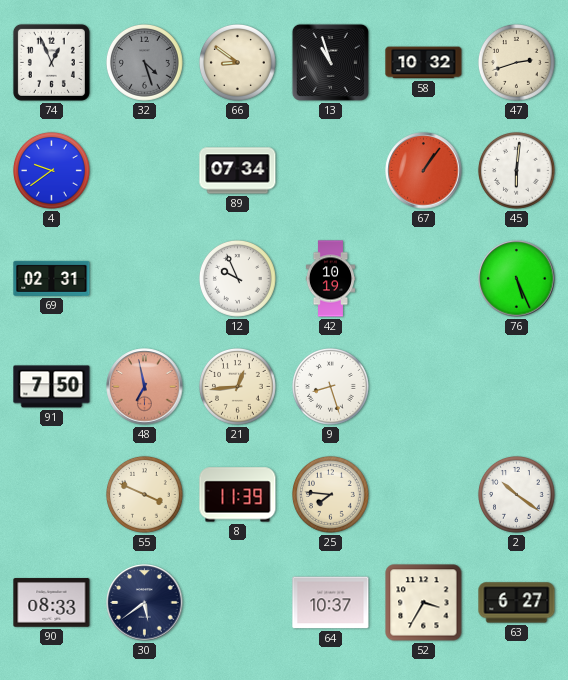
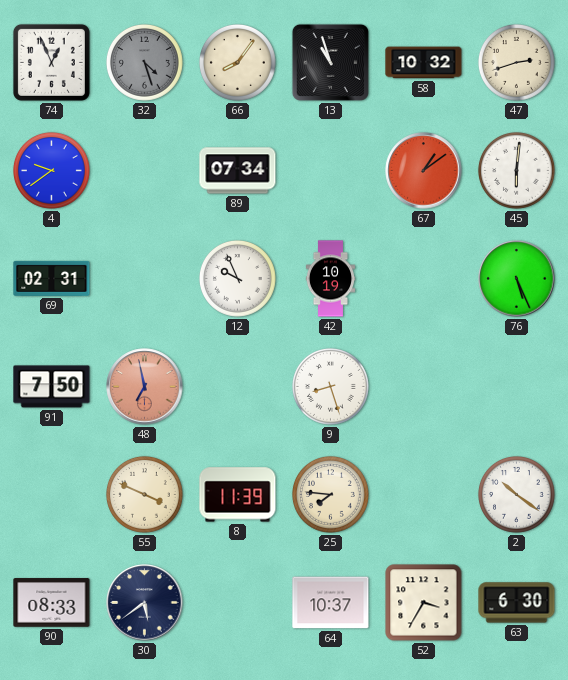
66: 8:51 -> 8:06
67: 1:06 -> 1:09
21: 12:44 -> none
63: 6:27 -> 6:30
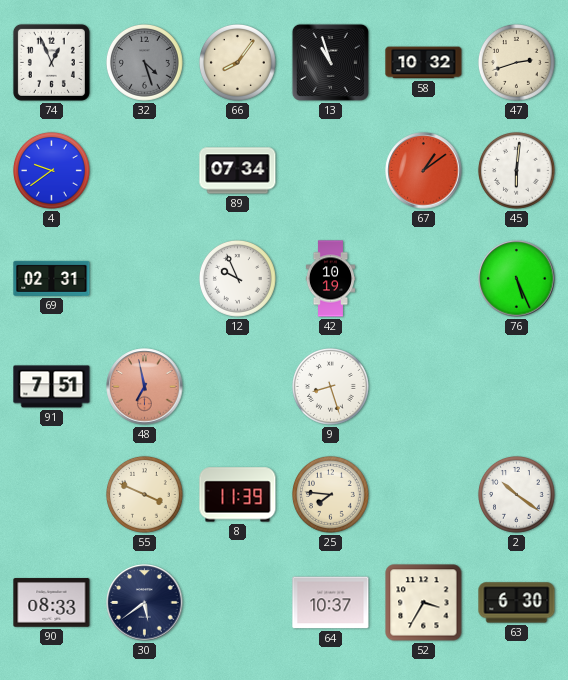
91: 7:50 -> 7:51
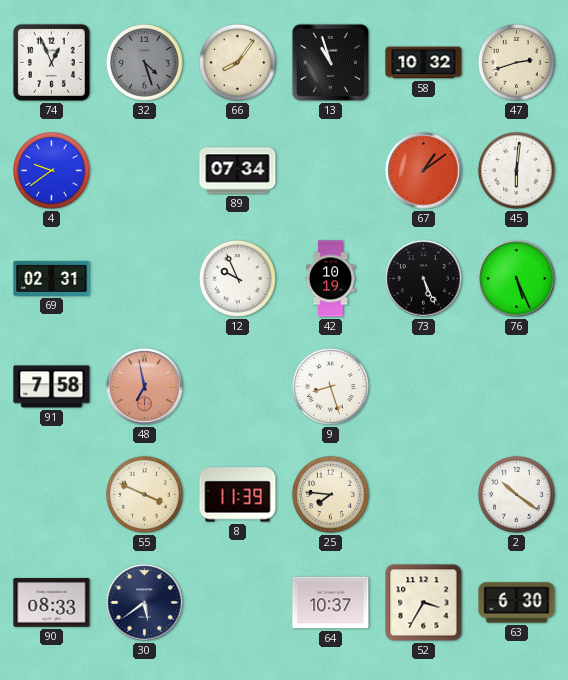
73: none -> 5:26
91: 7:51 -> 7:58
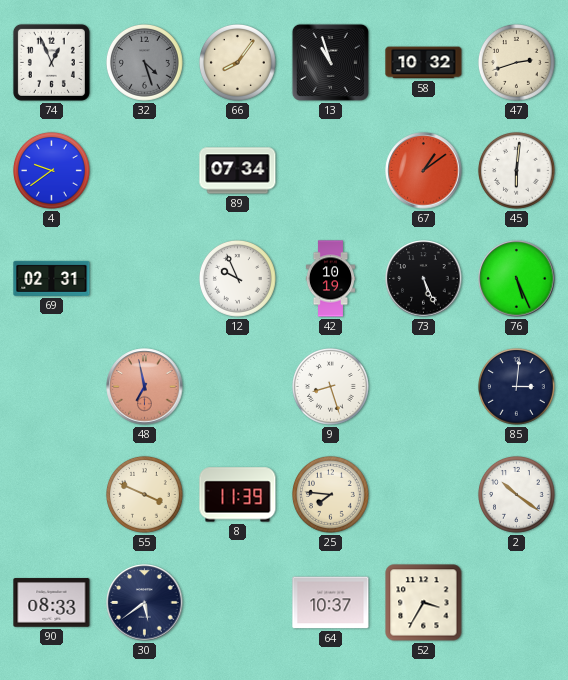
91: 7:58 -> none
85: none -> 3:01
63: 6:30 -> none
